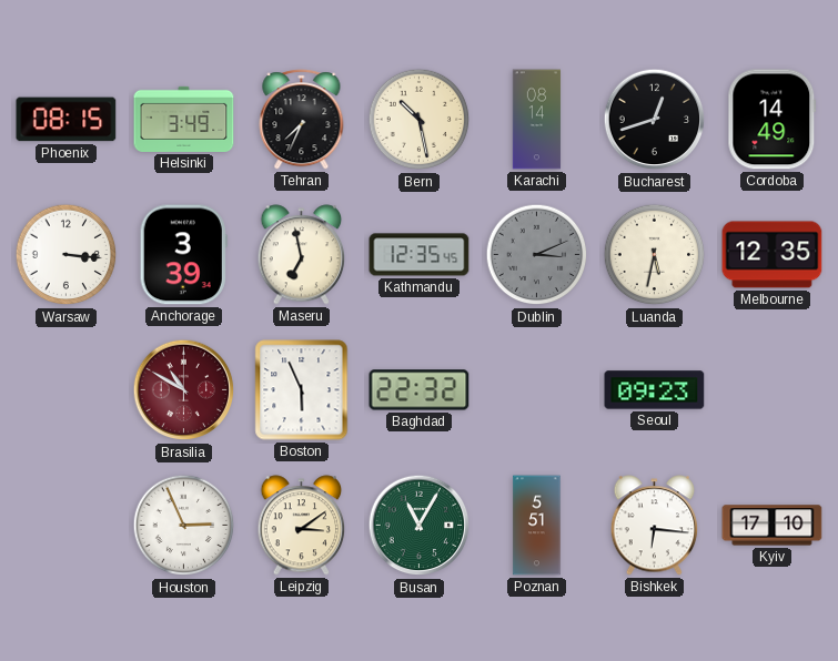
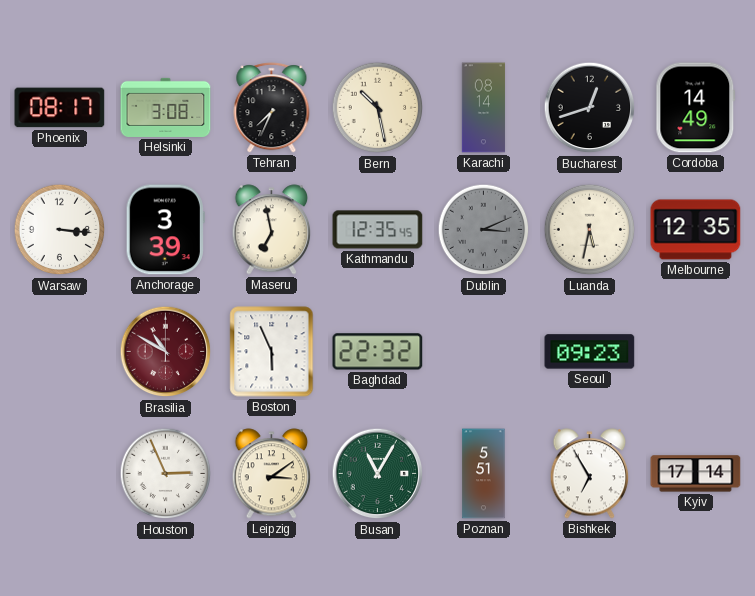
Phoenix: 08:15 -> 08:17
Helsinki: 3:49 -> 3:08
Bishkek: 6:16 -> 6:55
Kyiv: 17:10 -> 17:14
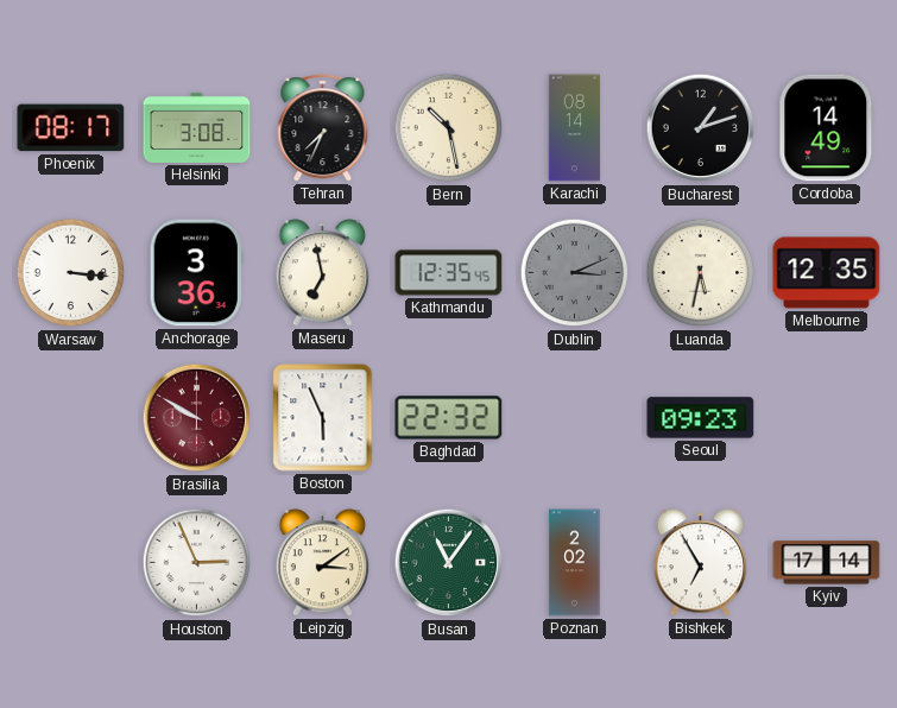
Bucharest: 12:42 -> 1:12
Anchorage: 3:39 -> 3:36
Brasilia: 10:50 -> 9:50
Busan: 11:05 -> 11:06
Poznan: 5:51 -> 2:02
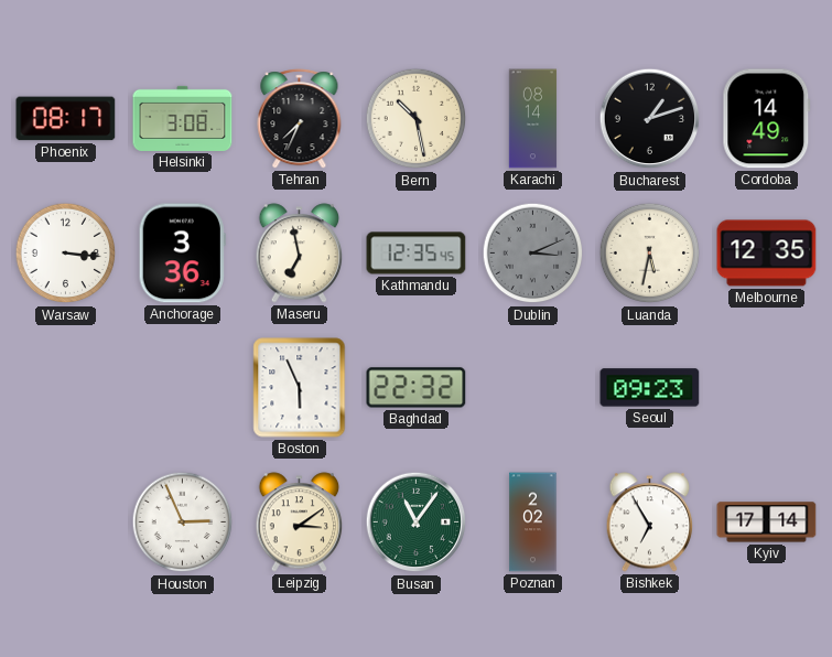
Brasilia: 9:50 -> none
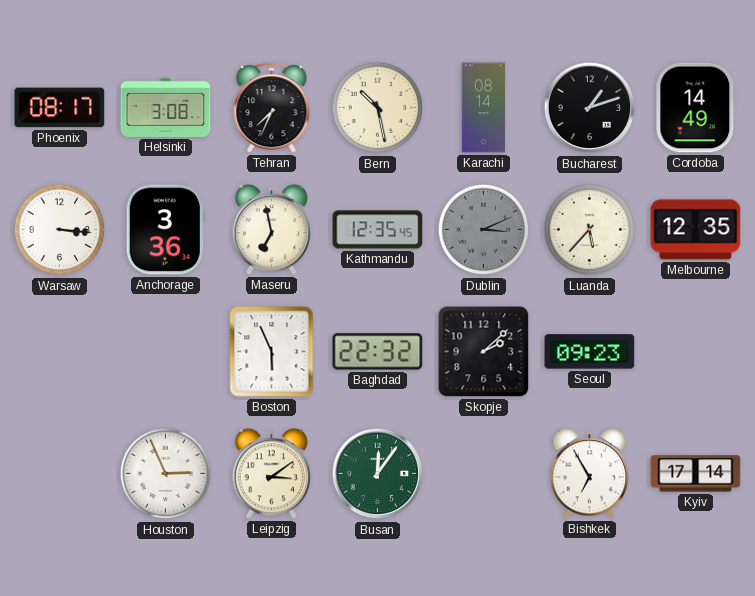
Luanda: 5:32 -> 5:37
Skopje: none -> 2:08
Busan: 11:06 -> 12:06
Poznan: 2:02 -> none
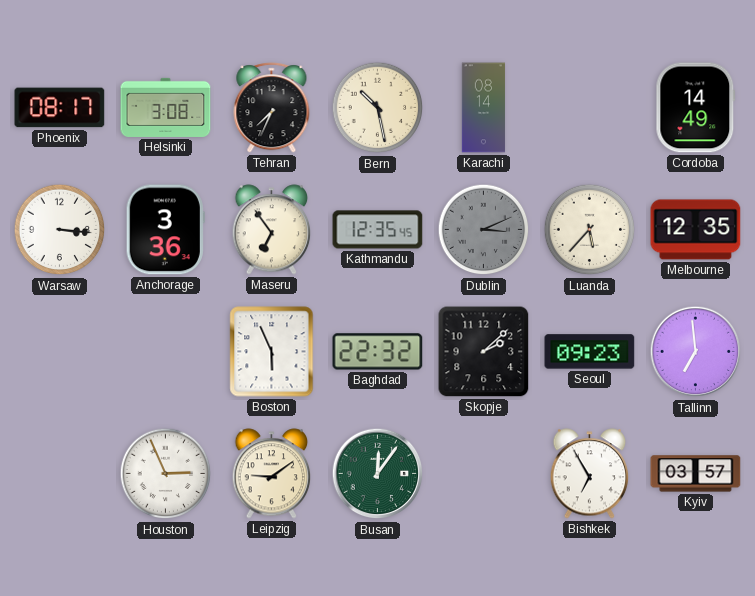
Bucharest: 1:12 -> none
Maseru: 6:58 -> 6:54
Tallinn: none -> 6:59
Leipzig: 3:09 -> 9:09
Kyiv: 17:14 -> 03:57
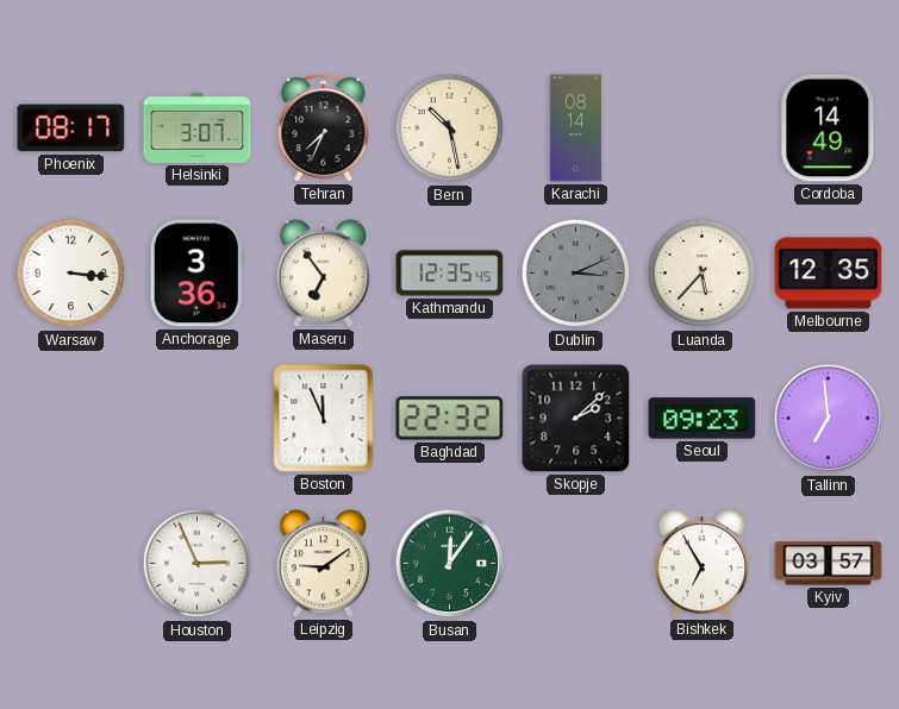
Helsinki: 3:08 -> 3:07
Boston: 5:56 -> 11:56
